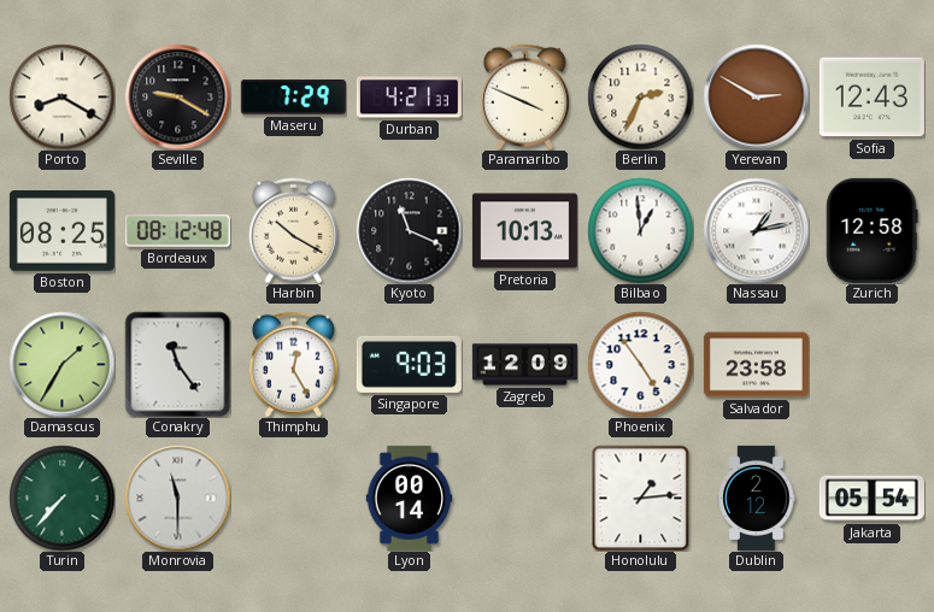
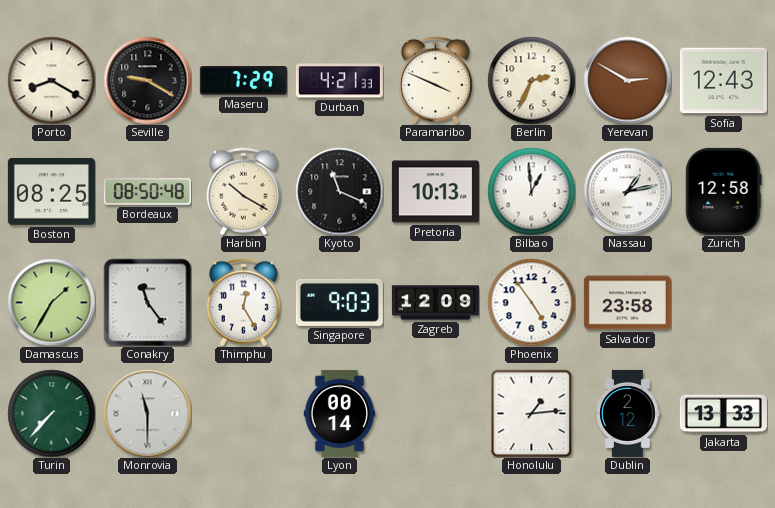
Bordeaux: 08:12 -> 08:50
Jakarta: 05:54 -> 13:33
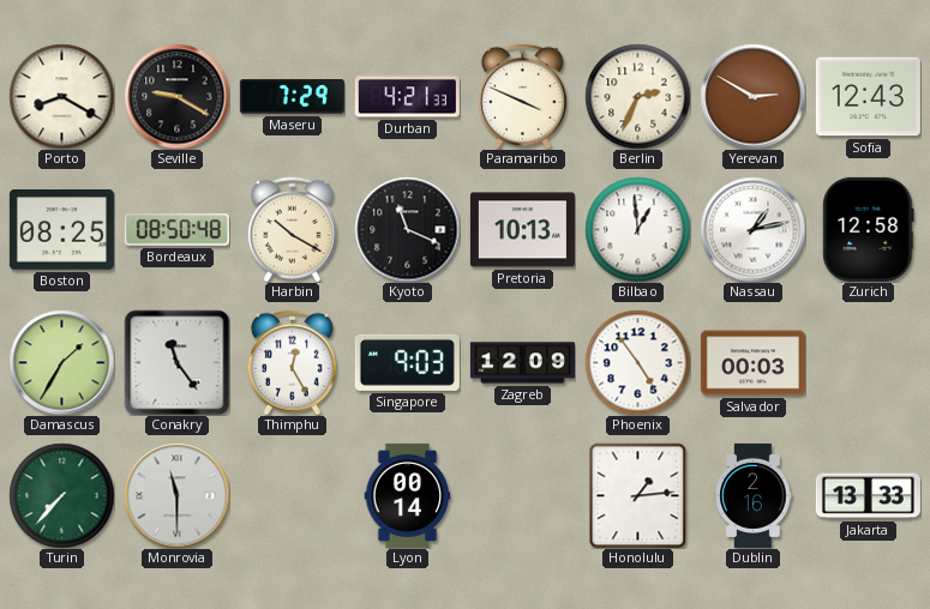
Salvador: 23:58 -> 00:03
Dublin: 2:12 -> 2:16
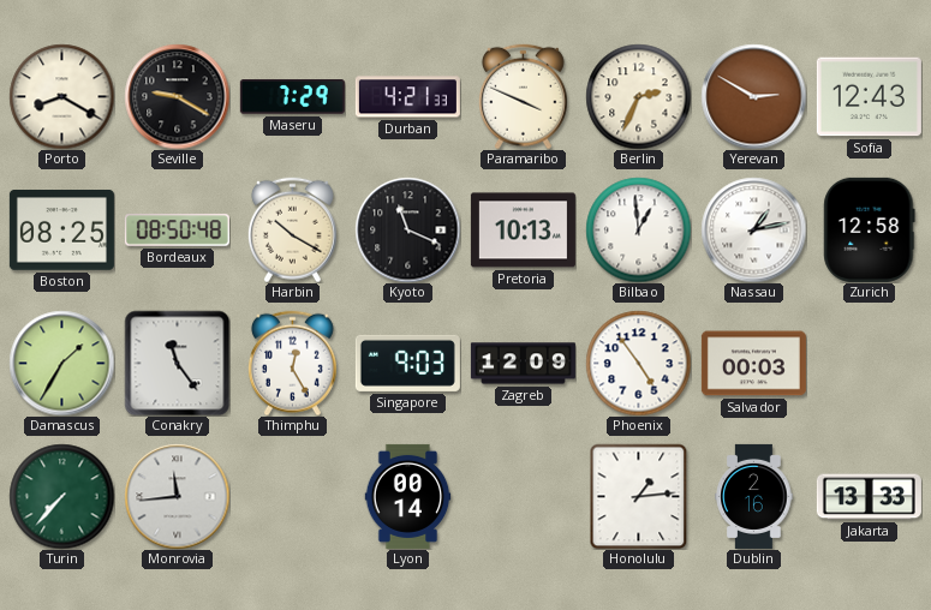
Monrovia: 11:30 -> 11:44
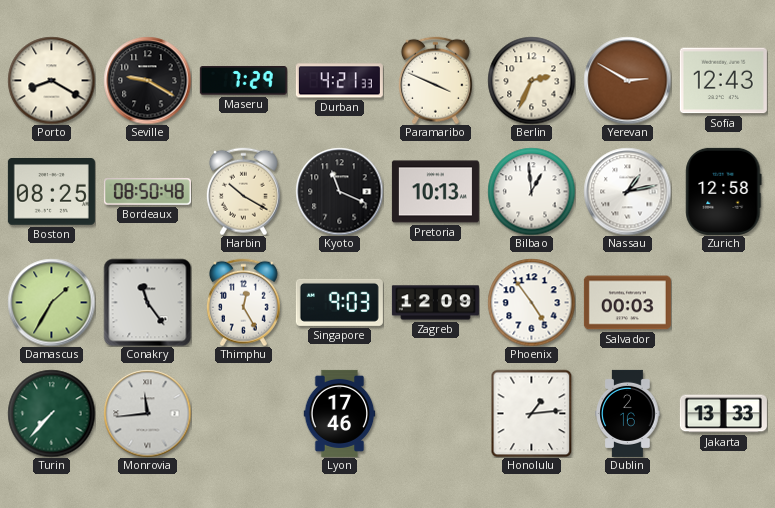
Lyon: 00:14 -> 17:46
